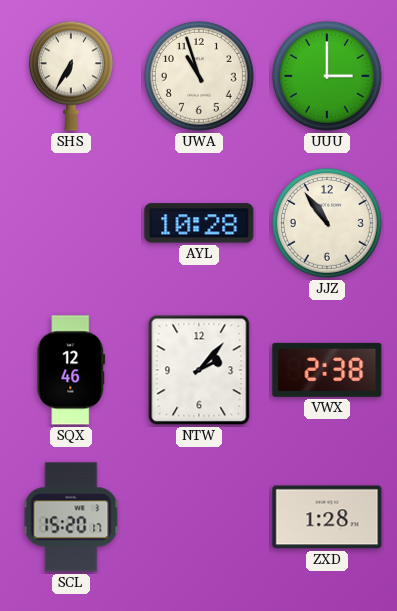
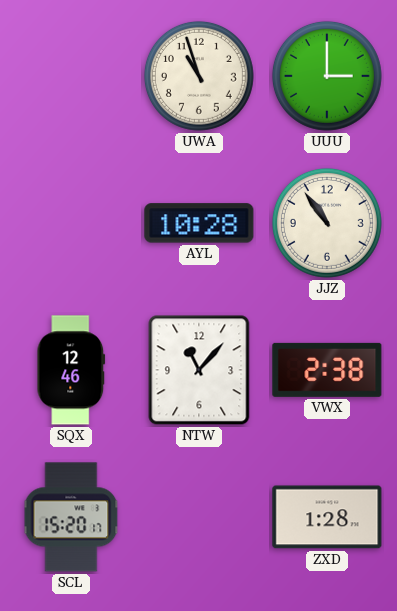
SHS: 6:35 -> none
NTW: 2:07 -> 11:07
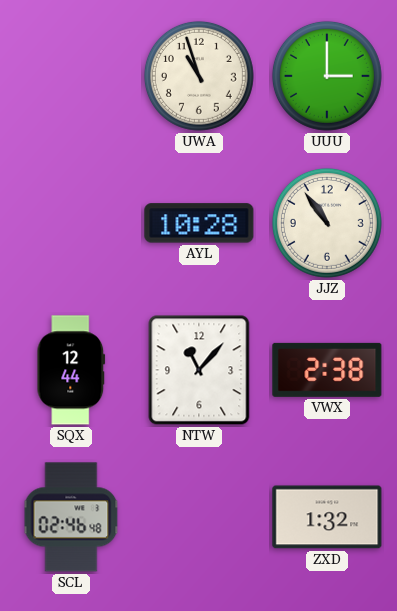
SQX: 12:46 -> 12:44
SCL: 15:20 -> 02:46
ZXD: 1:28 -> 1:32
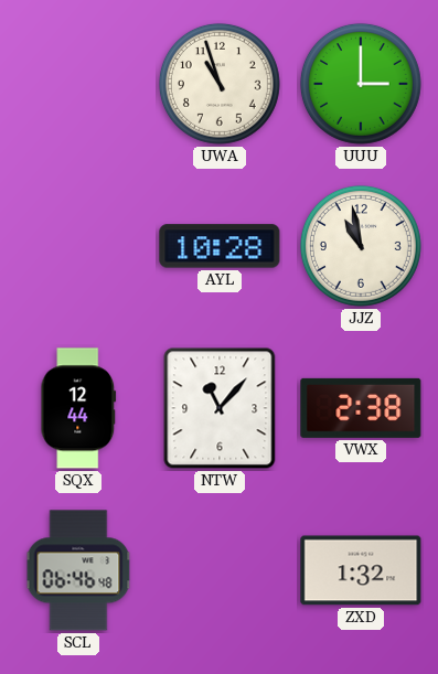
JJZ: 10:54 -> 10:58
SCL: 02:46 -> 06:46
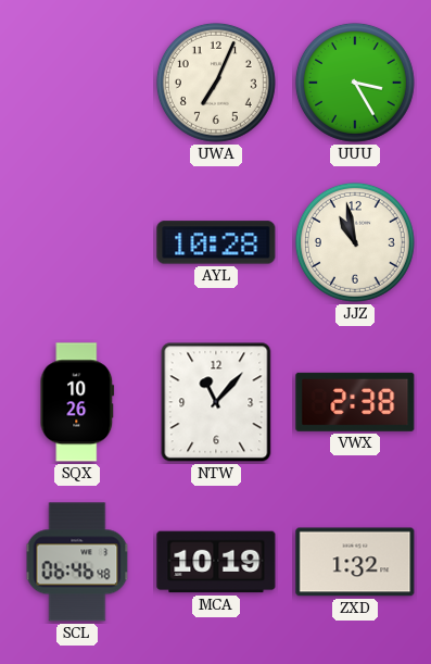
UWA: 10:57 -> 7:04
UUU: 3:00 -> 3:25
SQX: 12:44 -> 10:26
MCA: none -> 10:19
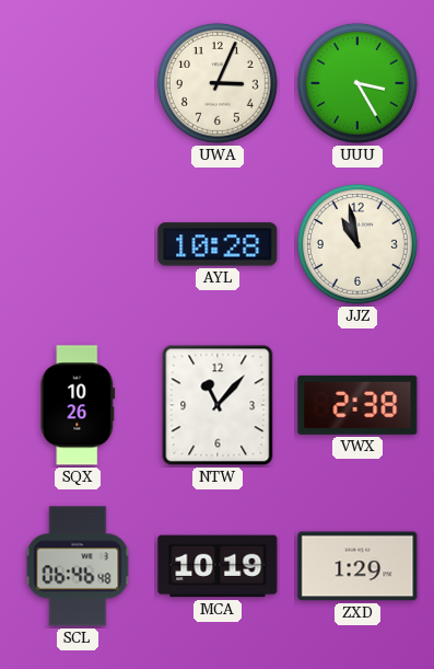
UWA: 7:04 -> 3:04
ZXD: 1:32 -> 1:29
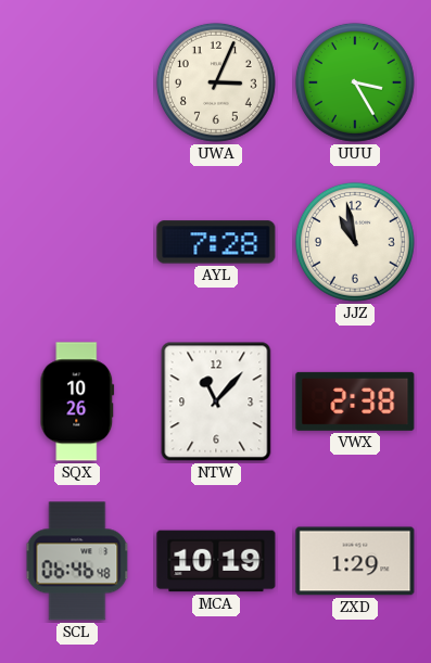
AYL: 10:28 -> 7:28
